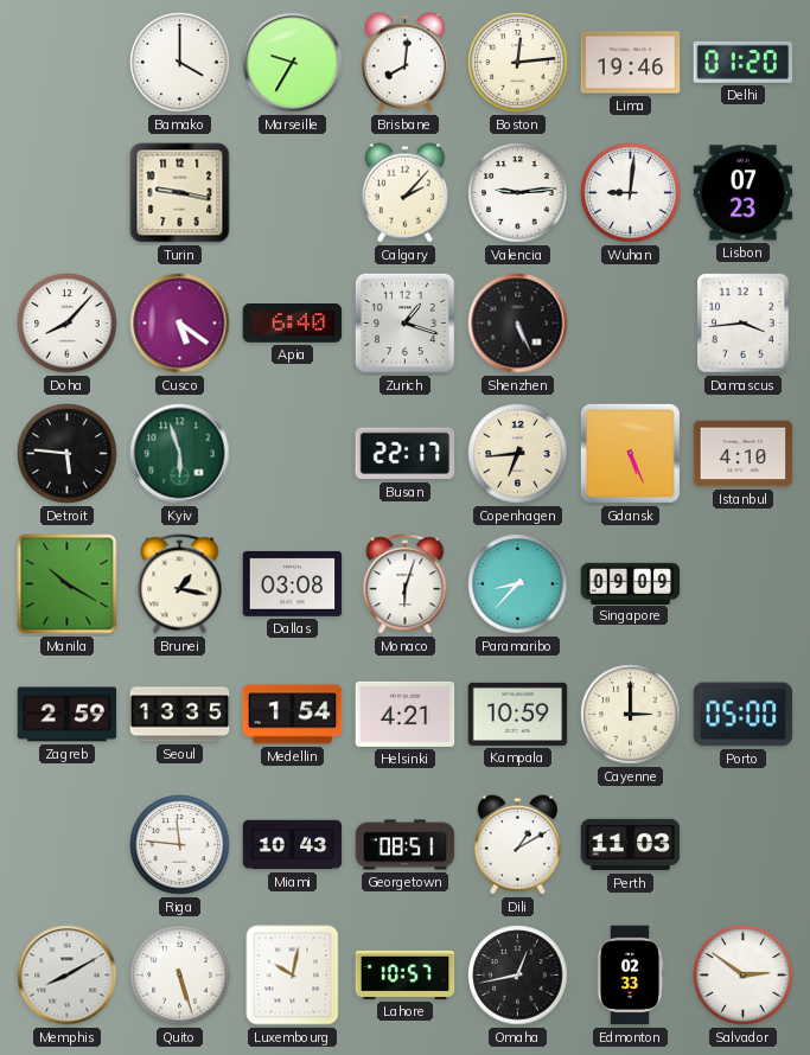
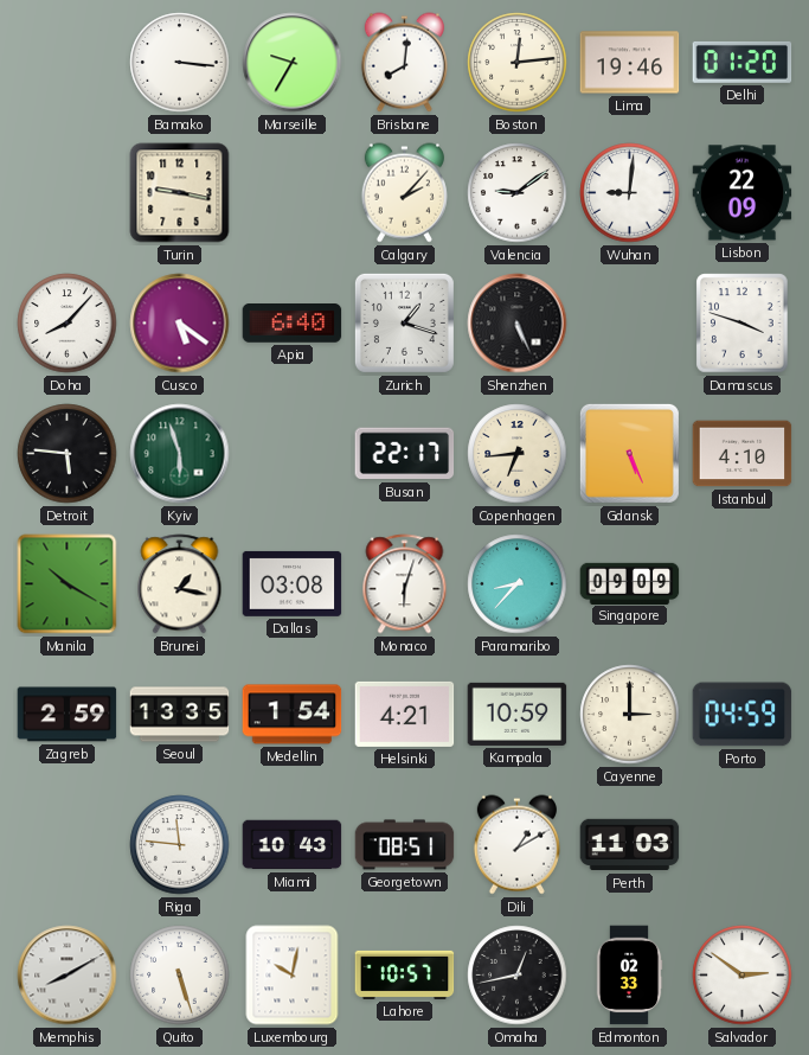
Bamako: 4:00 -> 3:16
Valencia: 9:14 -> 9:09
Lisbon: 07:23 -> 22:09
Damascus: 3:44 -> 3:48
Porto: 05:00 -> 04:59
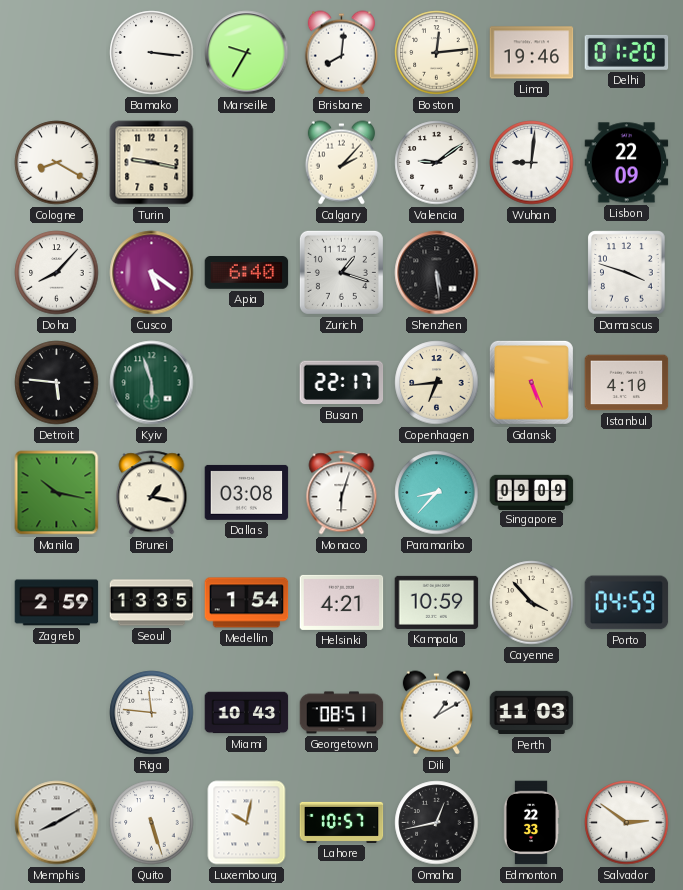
Cologne: none -> 8:20
Shenzhen: 5:26 -> 5:29
Manila: 10:20 -> 10:17
Cayenne: 3:00 -> 3:53
Edmonton: 02:33 -> 22:33
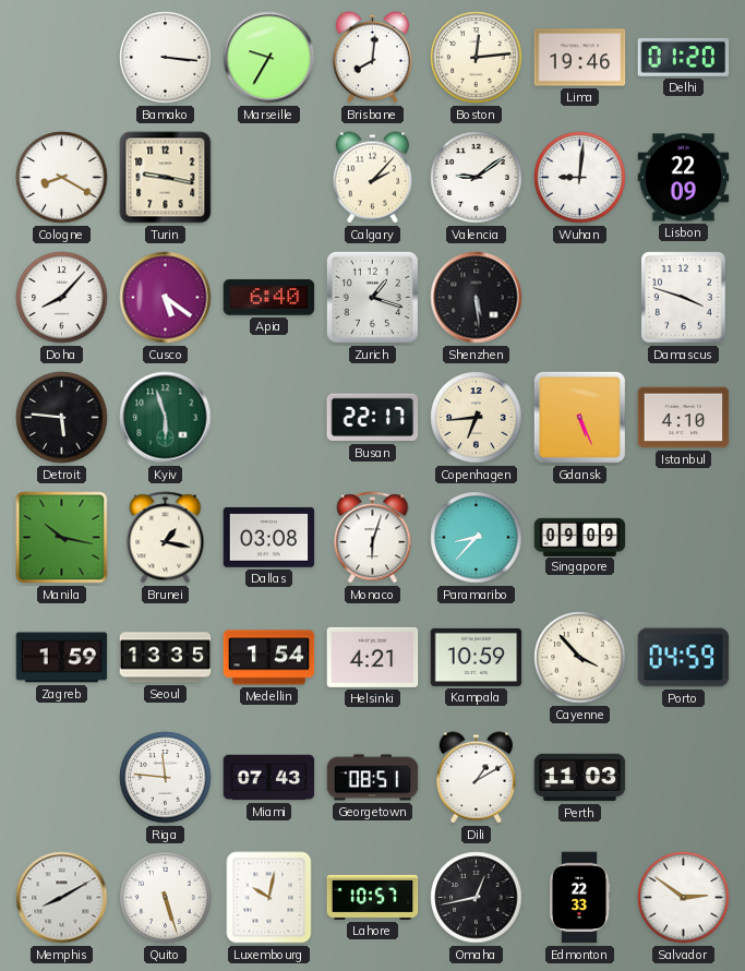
Zagreb: 2:59 -> 1:59
Miami: 10:43 -> 07:43
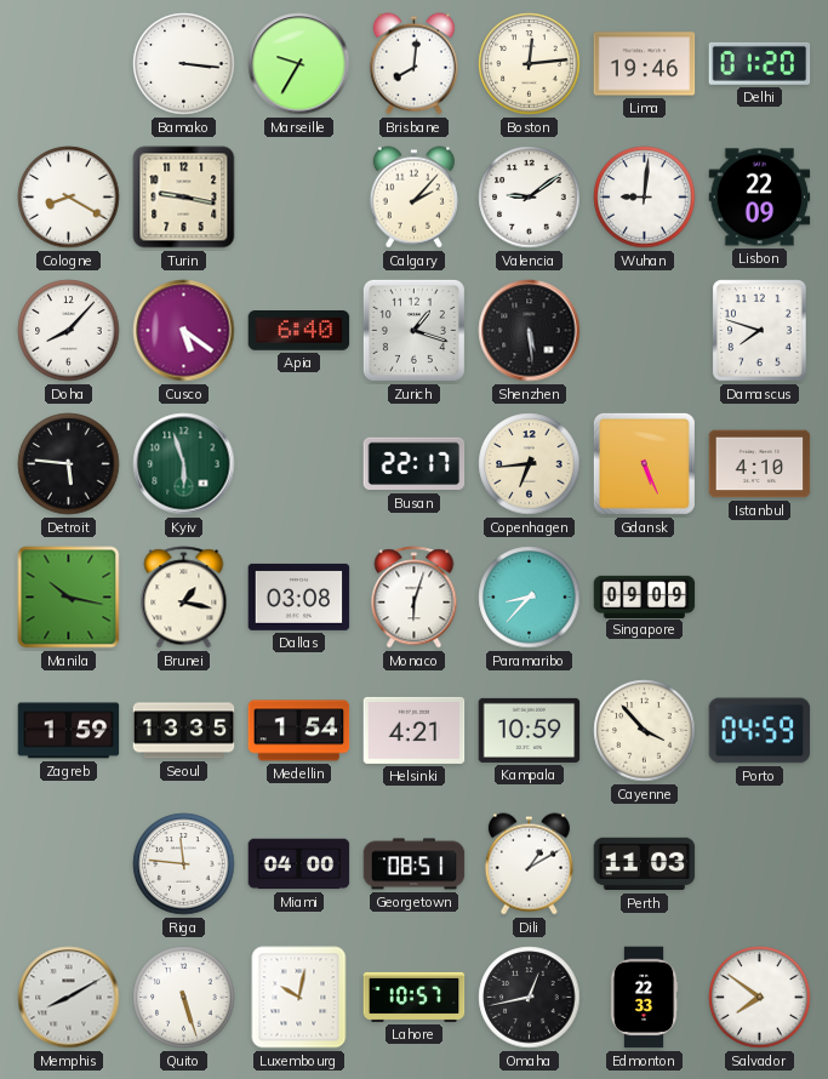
Damascus: 3:48 -> 7:48
Miami: 07:43 -> 04:00
Salvador: 2:51 -> 7:51
